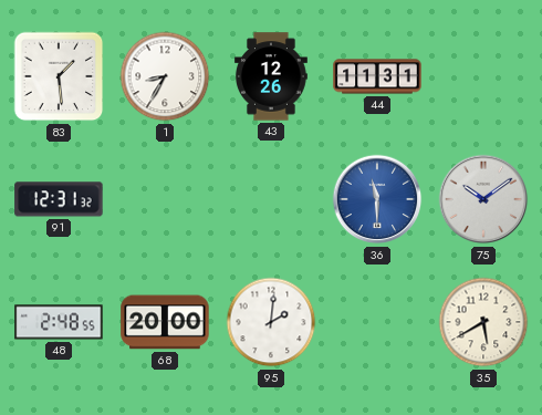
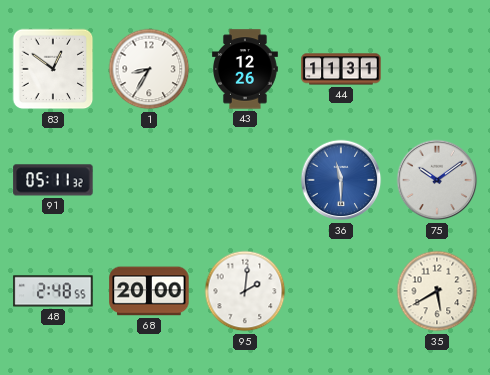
83: 1:29 -> 12:51
91: 12:31 -> 05:11
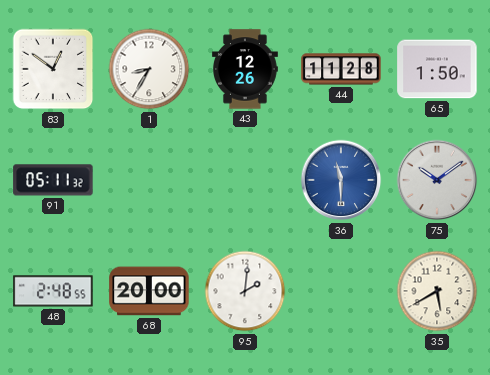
44: 11:31 -> 11:28
65: none -> 1:50
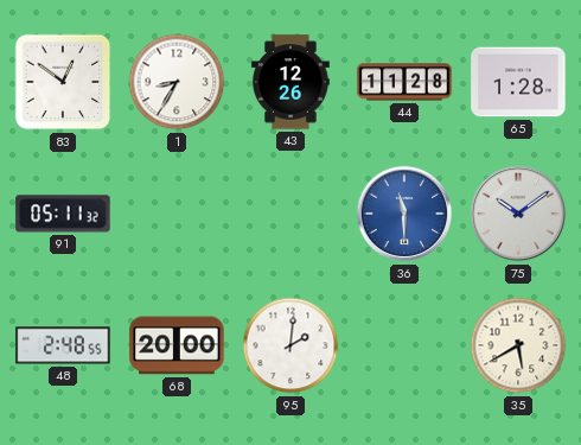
65: 1:50 -> 1:28
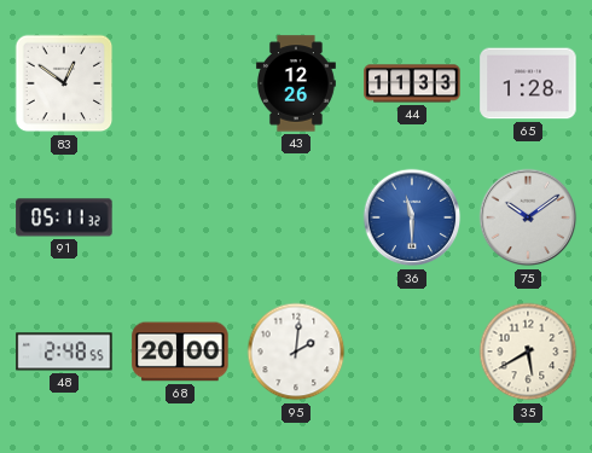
1: 8:35 -> none
44: 11:28 -> 11:33
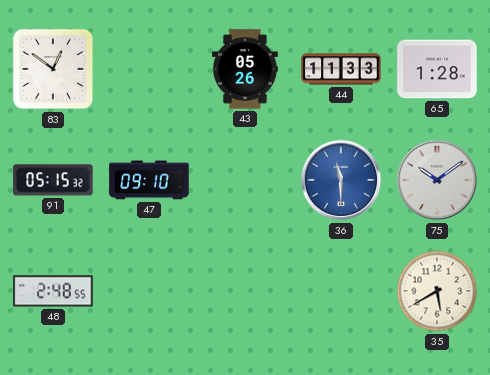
43: 12:26 -> 05:26
91: 05:11 -> 05:15
47: none -> 09:10
68: 20:00 -> none
95: 2:01 -> none
